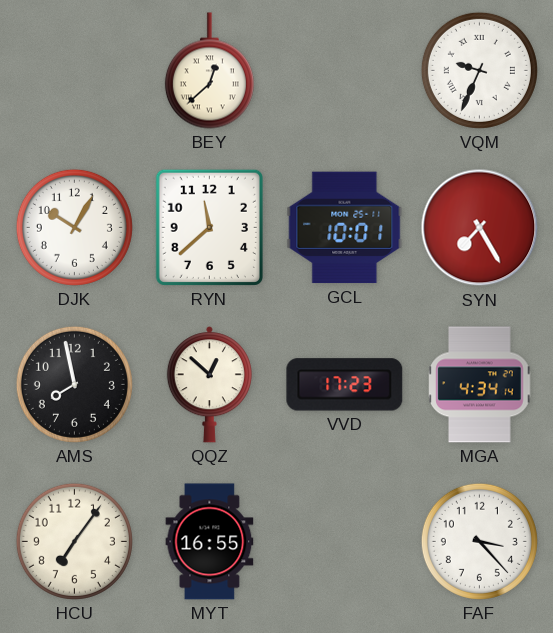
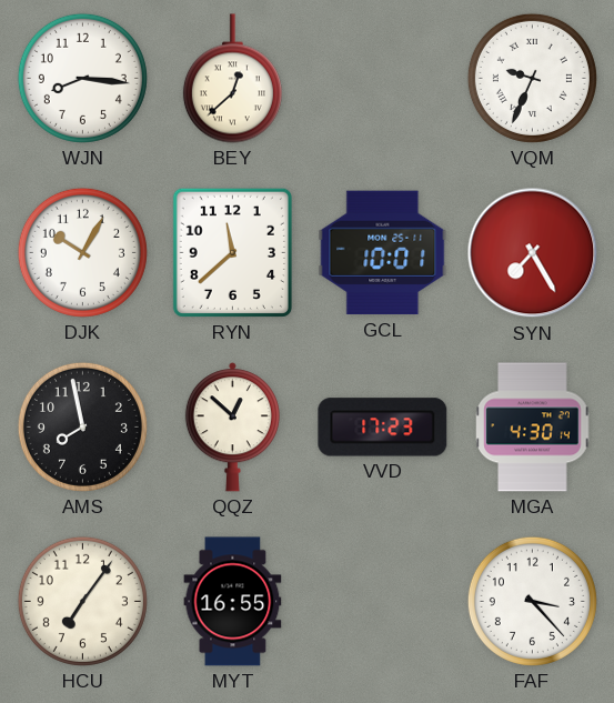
WJN: none -> 8:16
MGA: 4:34 -> 4:30
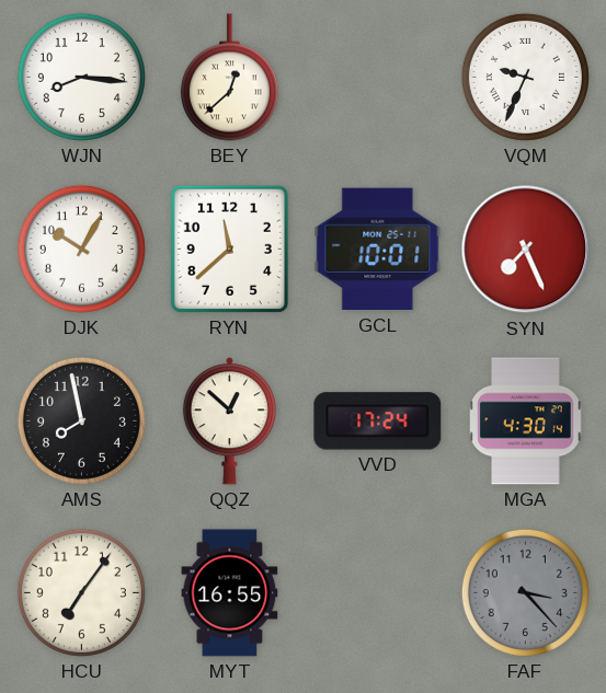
SYN: 7:25 -> 7:26
VVD: 17:23 -> 17:24
FAF dial: white -> grey
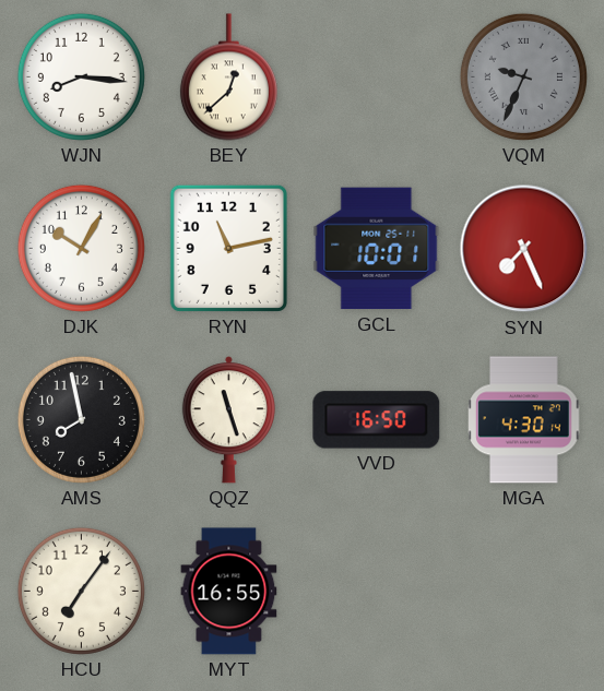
VQM dial: white -> grey
RYN: 11:38 -> 11:13
QQZ: 12:52 -> 11:27
VVD: 17:24 -> 16:50
FAF: 3:23 -> none
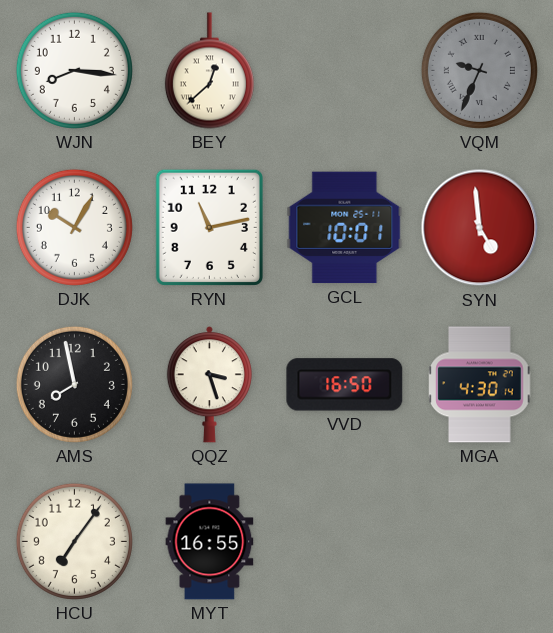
SYN: 7:26 -> 4:59
QQZ: 11:27 -> 3:27
